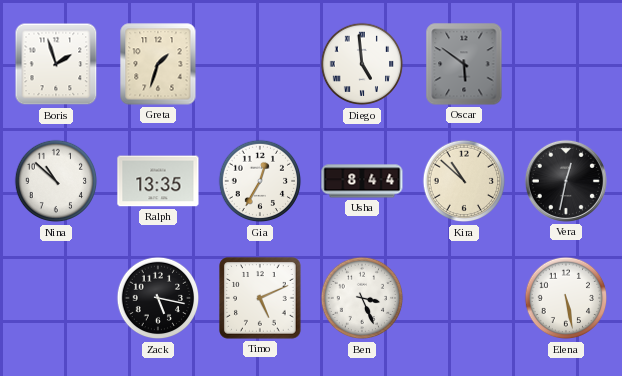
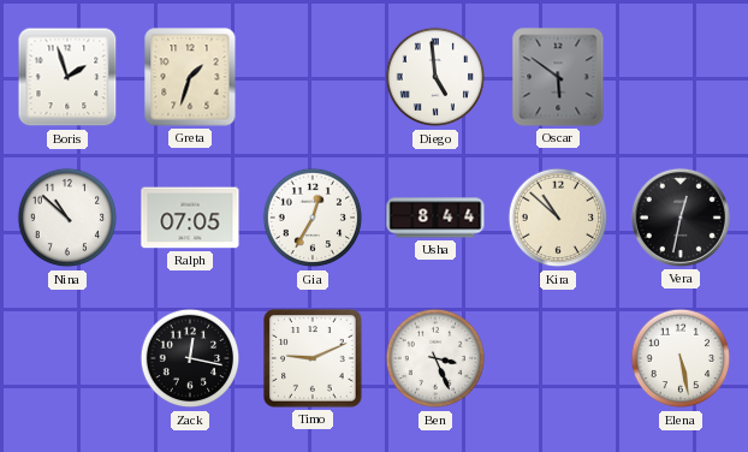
Ralph: 13:35 -> 07:05
Zack: 5:17 -> 12:17
Timo: 5:11 -> 9:11
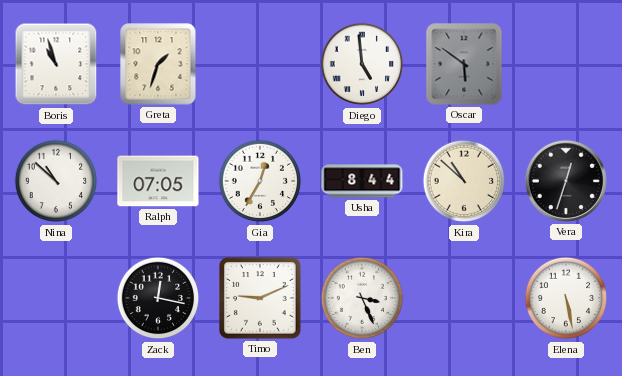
Boris: 1:57 -> 10:57
Vera: 12:32 -> 12:33
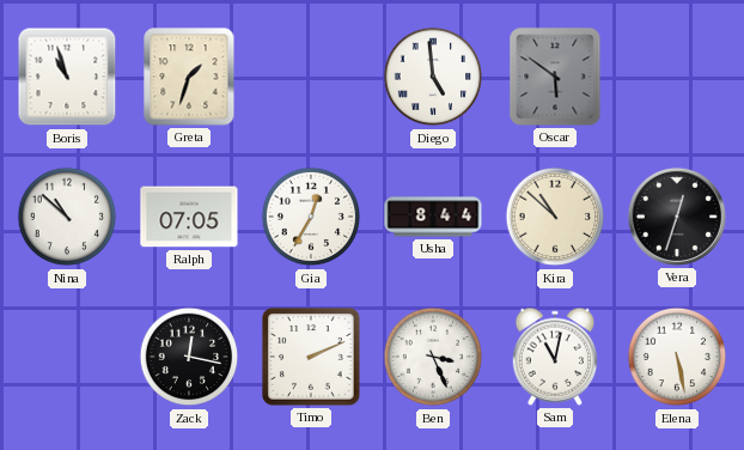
Timo: 9:11 -> 2:11
Sam: none -> 11:02
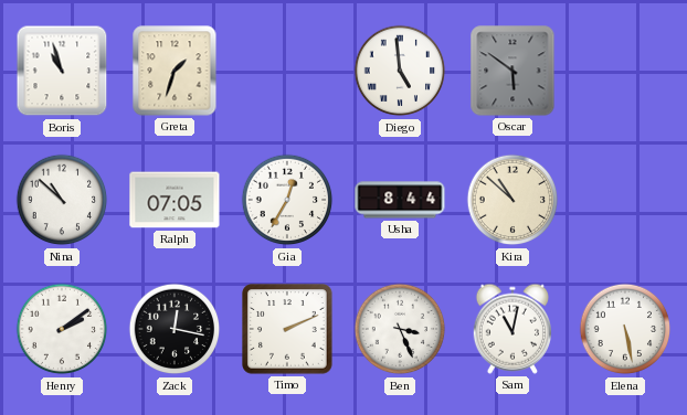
Vera: 12:33 -> none
Henry: none -> 2:09
